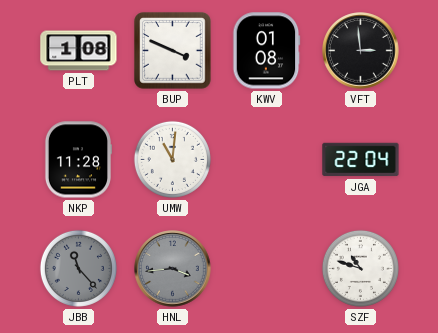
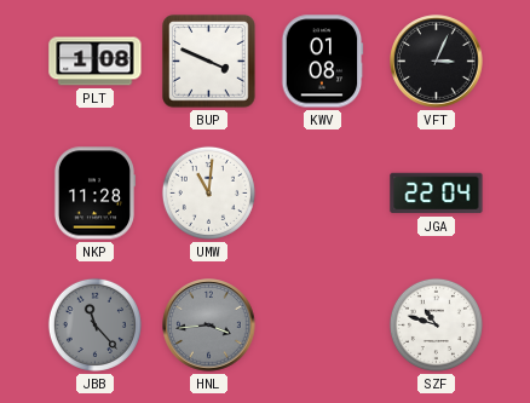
VFT: 2:59 -> 3:04
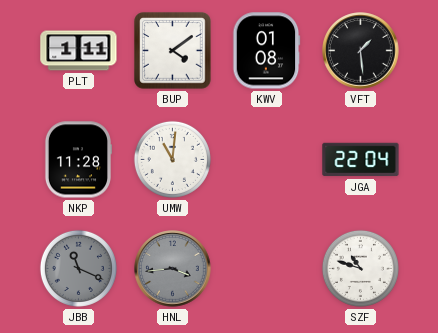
PLT: 1:08 -> 1:11
BUP: 3:49 -> 4:09
VFT: 3:04 -> 1:29
JBB: 11:23 -> 11:19
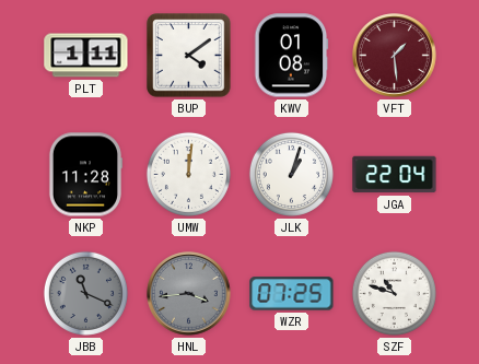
VFT dial: black -> burgundy
UMW: 11:01 -> 12:01
JLK: none -> 1:03
WZR: none -> 07:25
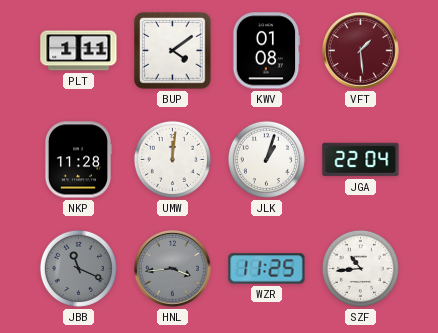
WZR: 07:25 -> 11:25
SZF: 10:48 -> 10:44
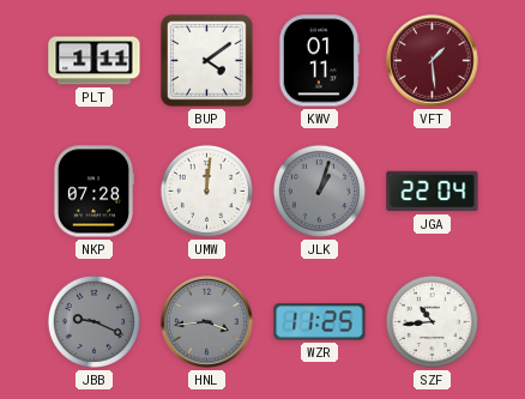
KWV: 01:08 -> 01:11
NKP: 11:28 -> 07:28
JLK dial: white -> grey
JBB: 11:19 -> 9:19
